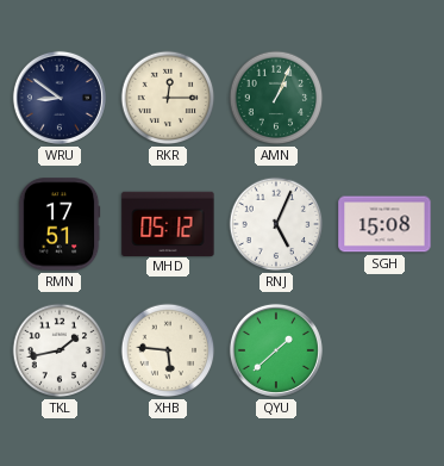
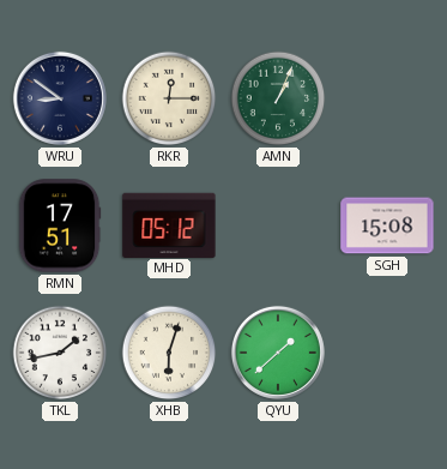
RNJ: 5:04 -> none
XHB: 5:46 -> 6:03
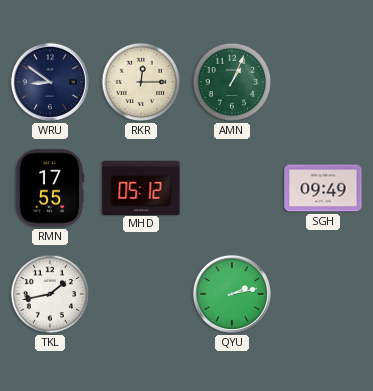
RMN: 17:51 -> 17:55
SGH: 15:08 -> 09:49
XHB: 6:03 -> none
QYU: 1:38 -> 2:13
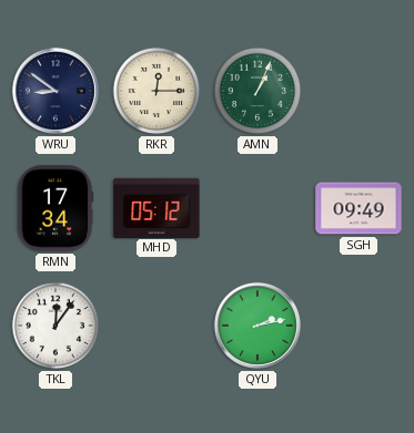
RMN: 17:55 -> 17:34
TKL: 1:43 -> 12:06
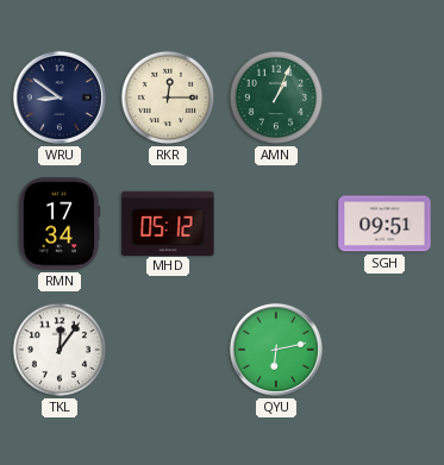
SGH: 09:49 -> 09:51
QYU: 2:13 -> 6:13
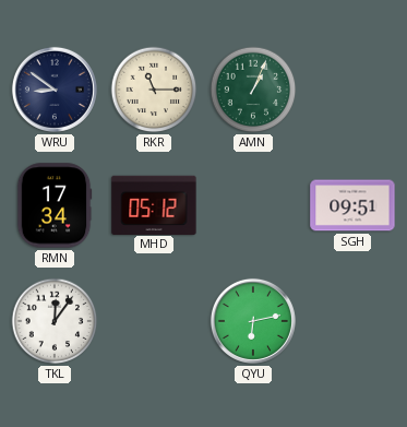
RKR: 12:15 -> 11:15
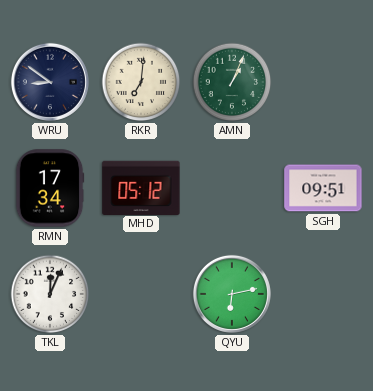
RKR: 11:15 -> 7:01
TKL: 12:06 -> 12:04
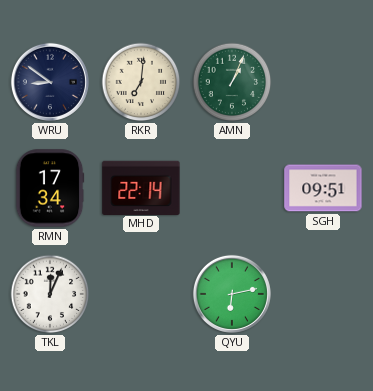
MHD: 05:12 -> 22:14
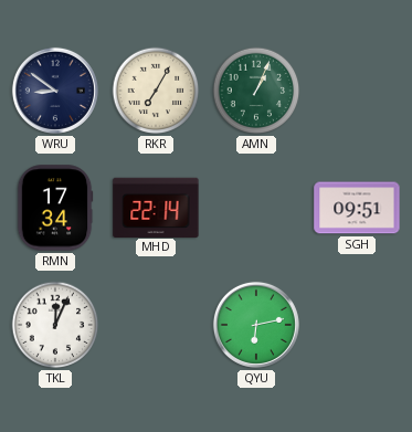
RKR: 7:01 -> 7:05
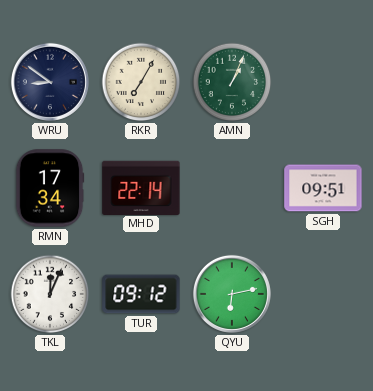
TUR: none -> 09:12
